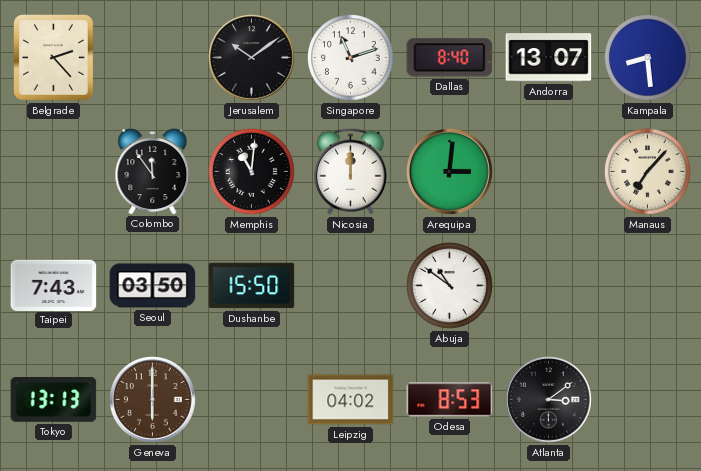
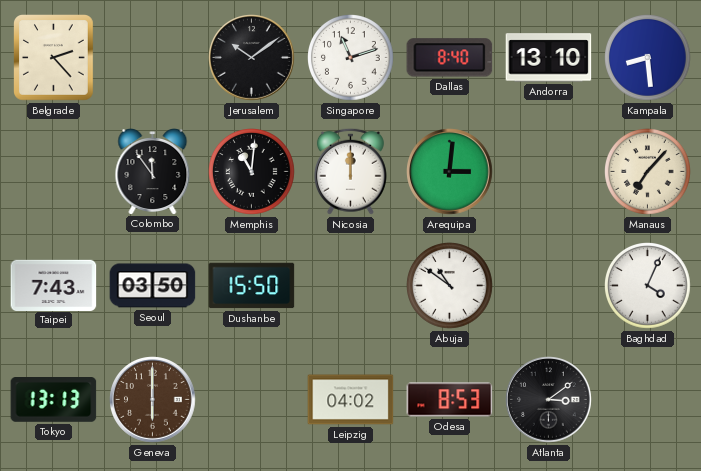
Andorra: 13:07 -> 13:10
Baghdad: none -> 4:04
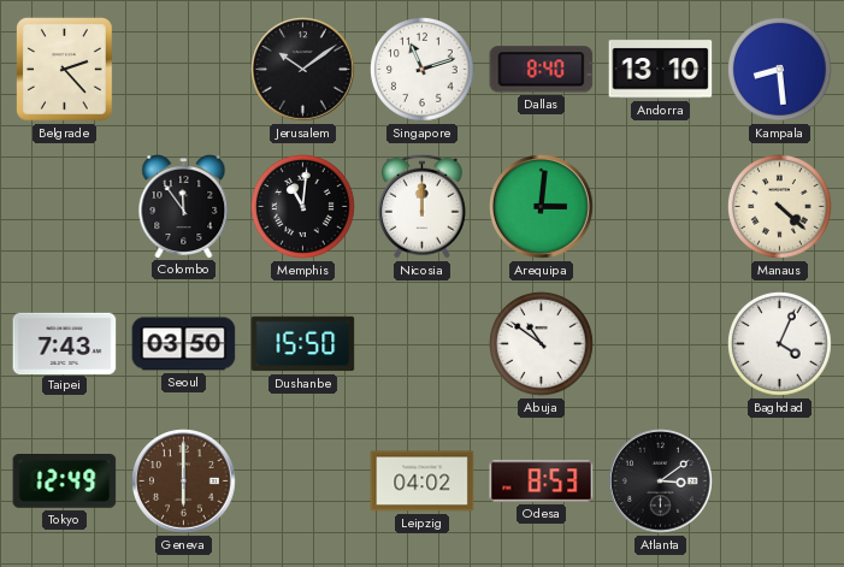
Manaus: 7:07 -> 4:22
Tokyo: 13:13 -> 12:49
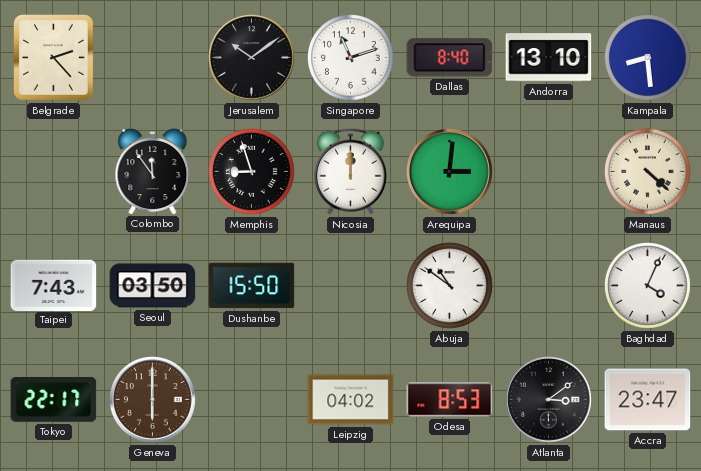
Memphis: 11:01 -> 8:57
Tokyo: 12:49 -> 22:17
Accra: none -> 23:47
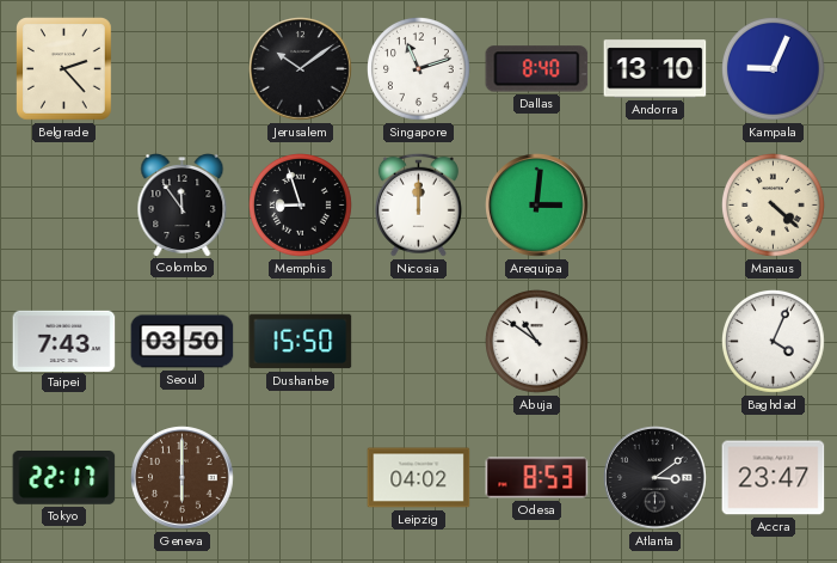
Kampala: 8:29 -> 9:04
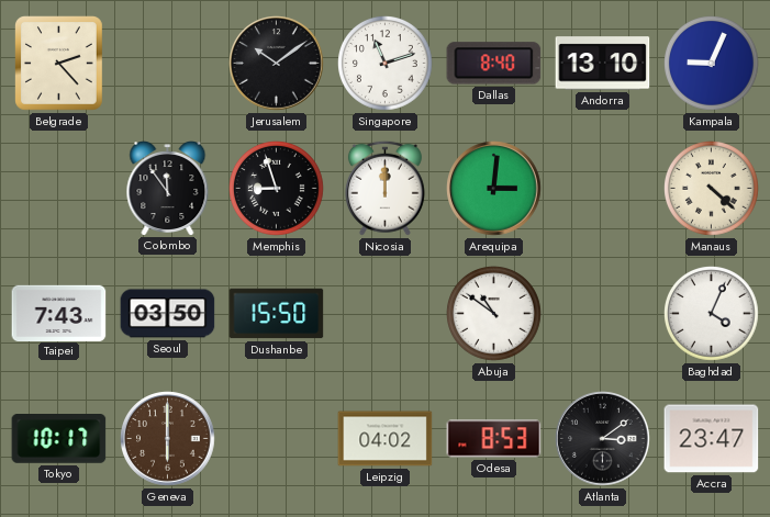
Tokyo: 22:17 -> 10:17
